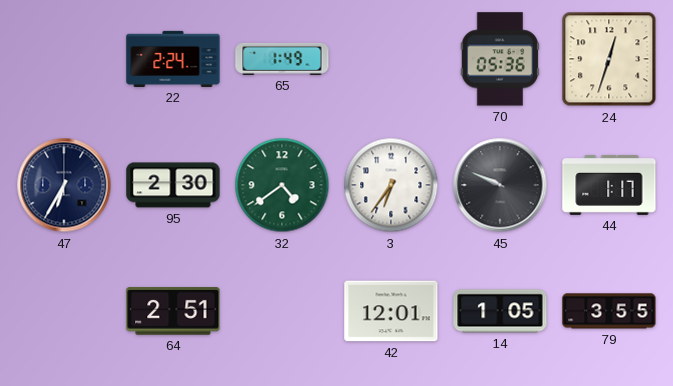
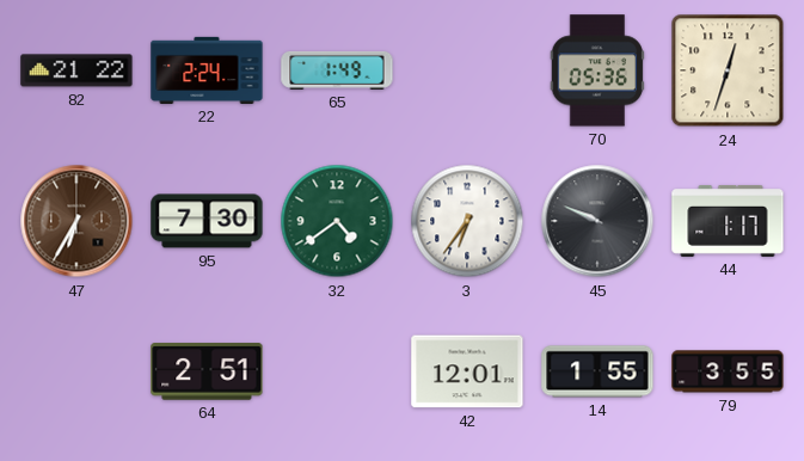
82: none -> 21:22
47 dial: navy -> brown
95: 2:30 -> 7:30
14: 1:05 -> 1:55
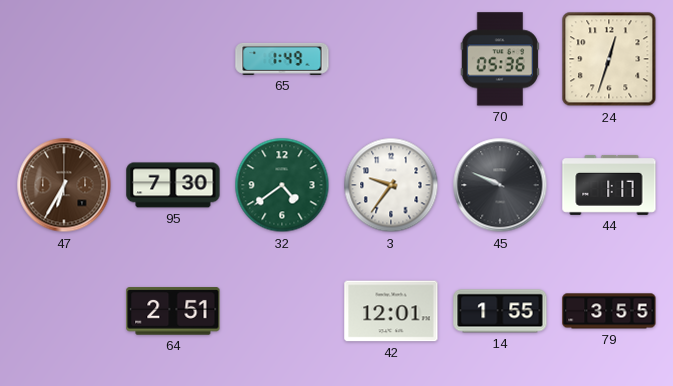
82: 21:22 -> none
22: 2:24 -> none
3: 6:36 -> 9:36
